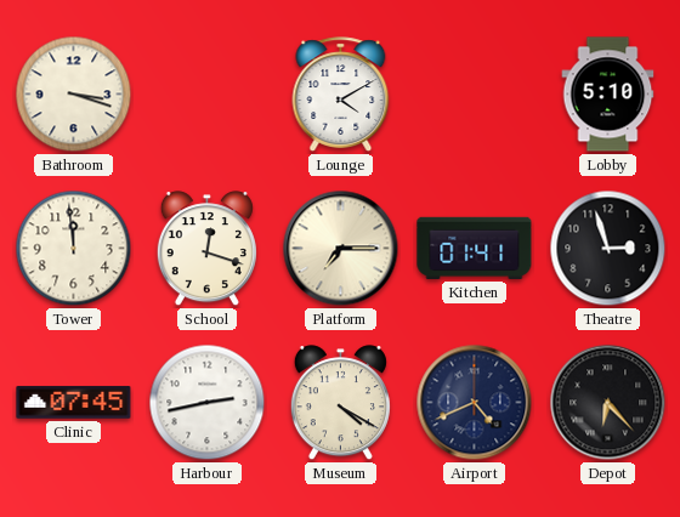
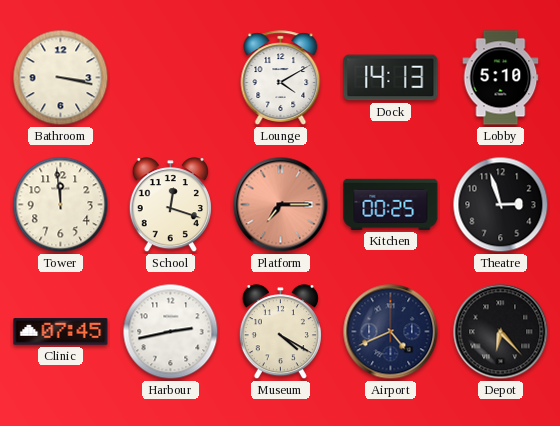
Bathroom: 3:18 -> 3:17
Dock: none -> 14:13
Platform dial: cream -> salmon
Kitchen: 01:41 -> 00:25
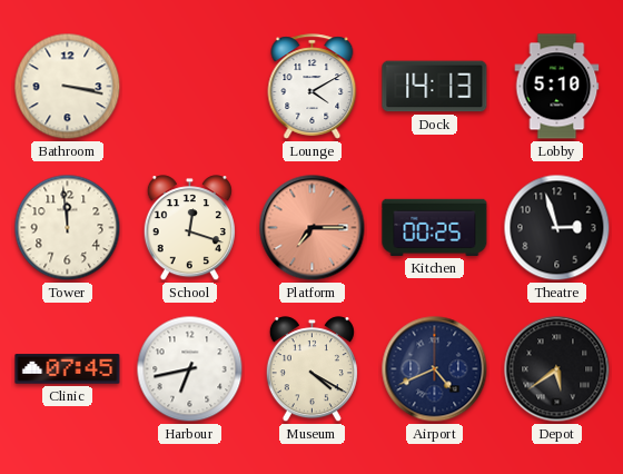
Harbour: 2:43 -> 6:43
Depot: 6:23 -> 5:39
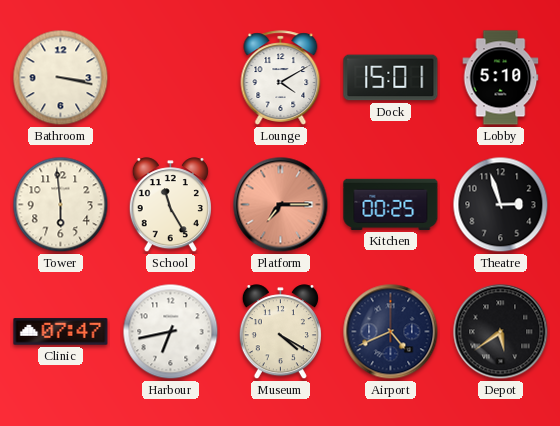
Dock: 14:13 -> 15:01
Tower: 11:59 -> 5:59
School: 12:18 -> 11:25
Clinic: 07:45 -> 07:47
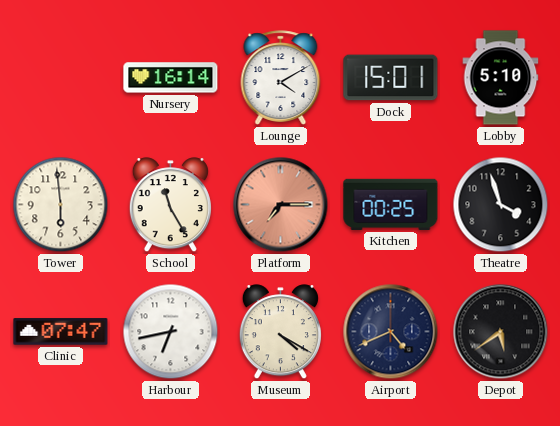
Bathroom: 3:17 -> none
Nursery: none -> 16:14
Theatre: 2:57 -> 3:57
